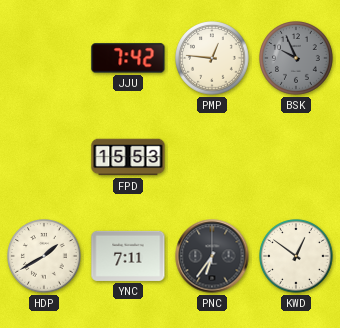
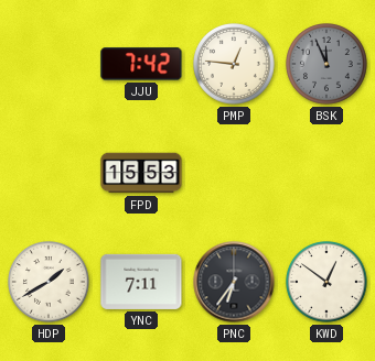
BSK: 9:56 -> 11:56
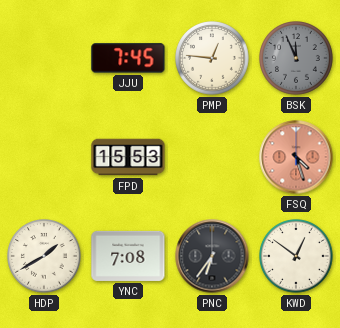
JJU: 7:42 -> 7:45
FSQ: none -> 4:27
YNC: 7:11 -> 7:08
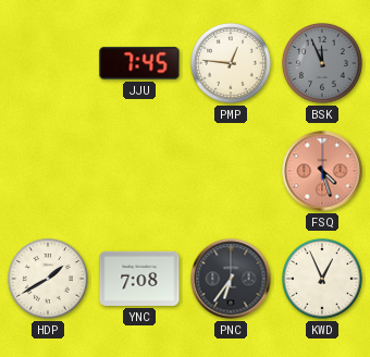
FPD: 15:53 -> none
KWD: 12:51 -> 12:56
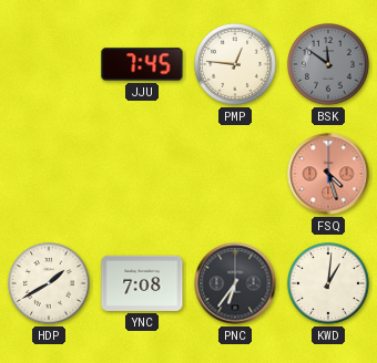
BSK: 11:56 -> 11:51
KWD: 12:56 -> 1:01
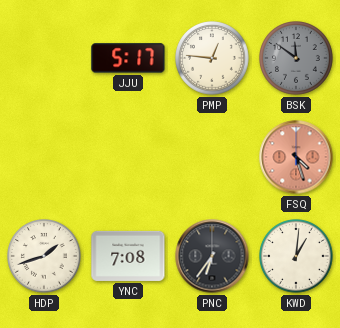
JJU: 7:45 -> 5:17
HDP: 1:40 -> 1:42
